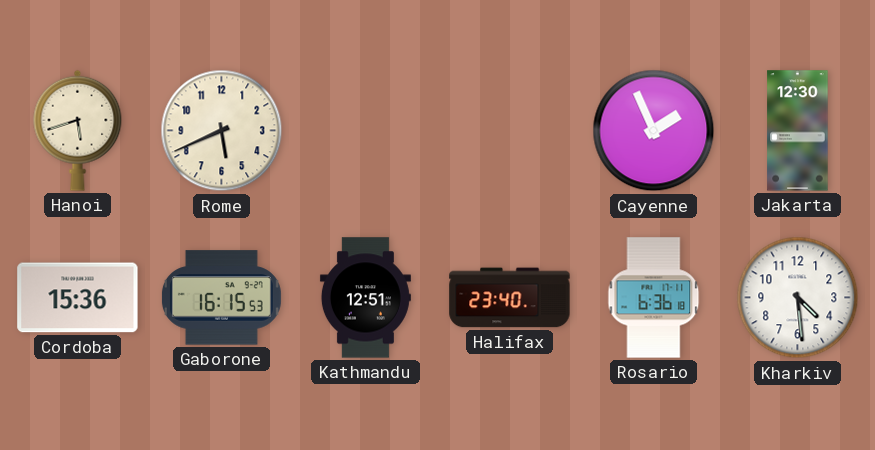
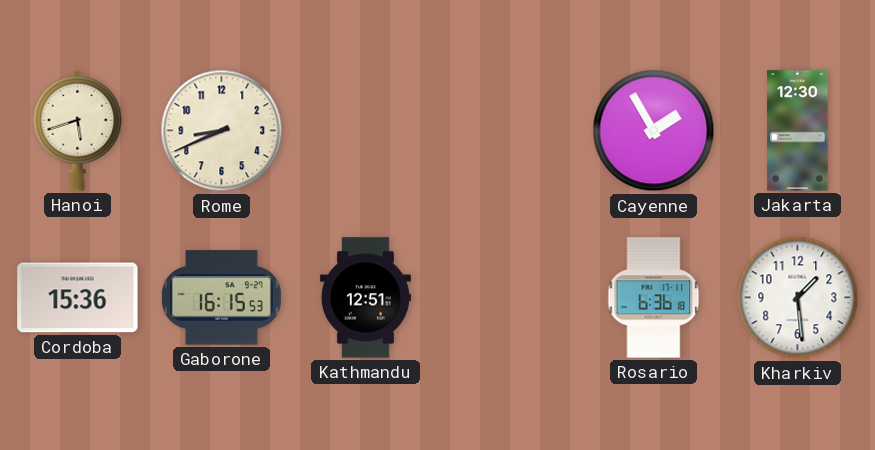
Rome: 5:41 -> 8:41
Cayenne: 1:56 -> 1:55
Halifax: 23:40 -> none
Kharkiv: 4:29 -> 1:29
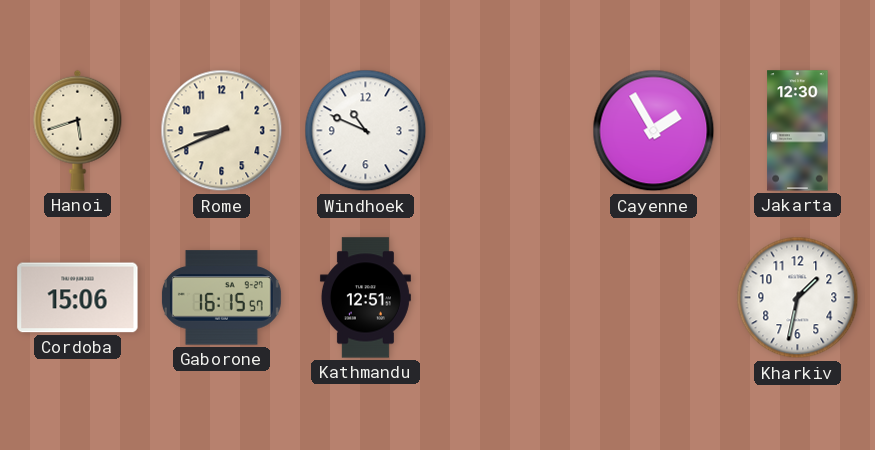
Windhoek: none -> 10:49
Cordoba: 15:36 -> 15:06
Gaborone: 16:15:53 -> 16:15:57
Rosario: 6:36 -> none
Kharkiv: 1:29 -> 1:32
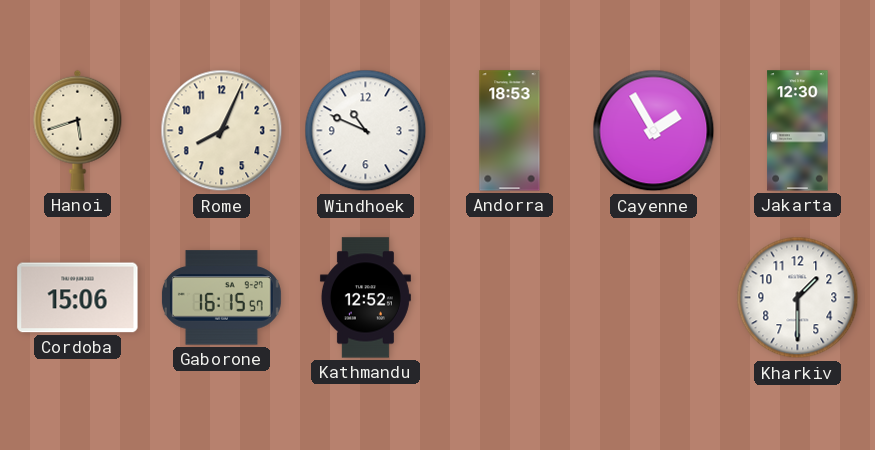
Rome: 8:41 -> 8:04
Andorra: none -> 18:53
Kathmandu: 12:51 -> 12:52
Kharkiv: 1:32 -> 1:30
